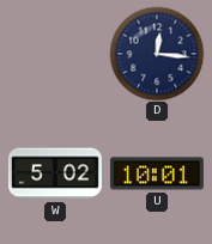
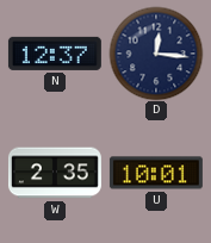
N: none -> 12:37
W: 5:02 -> 2:35
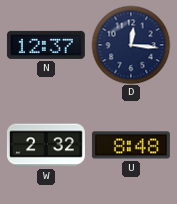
W: 2:35 -> 2:32
U: 10:01 -> 8:48
